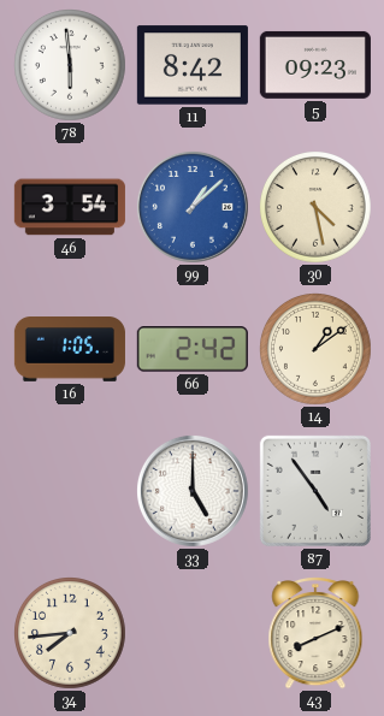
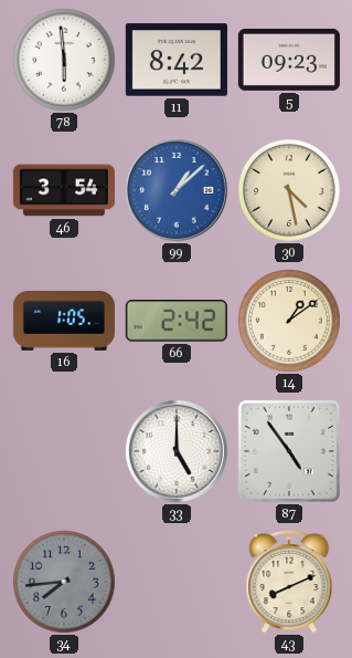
34 dial: cream -> grey
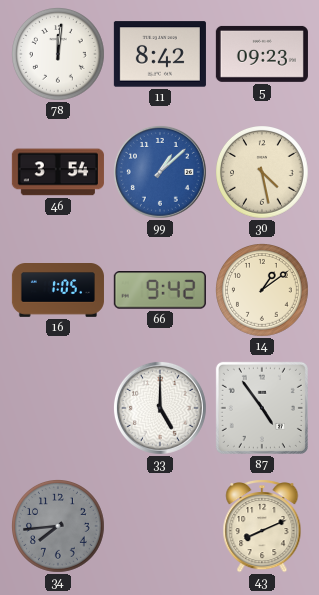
78: 5:59 -> 12:01
66: 2:42 -> 9:42
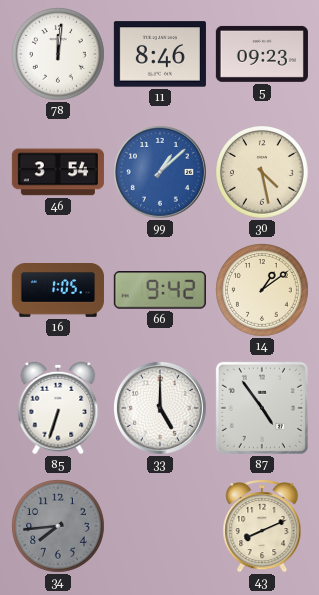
11: 8:42 -> 8:46
85: none -> 6:33
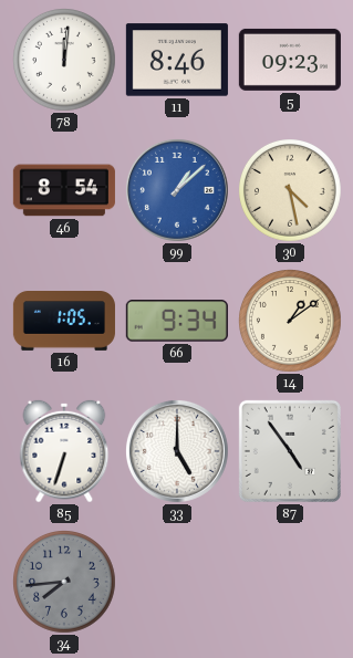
46: 3:54 -> 8:54
66: 9:42 -> 9:34
43: 8:11 -> none
